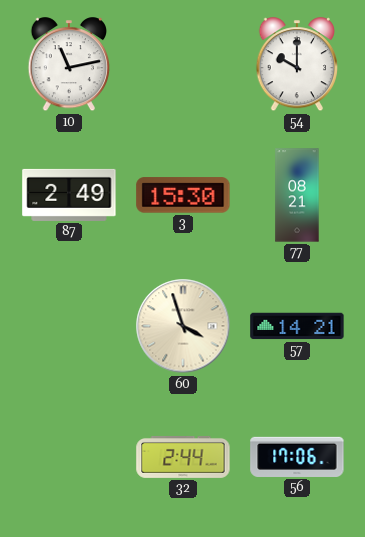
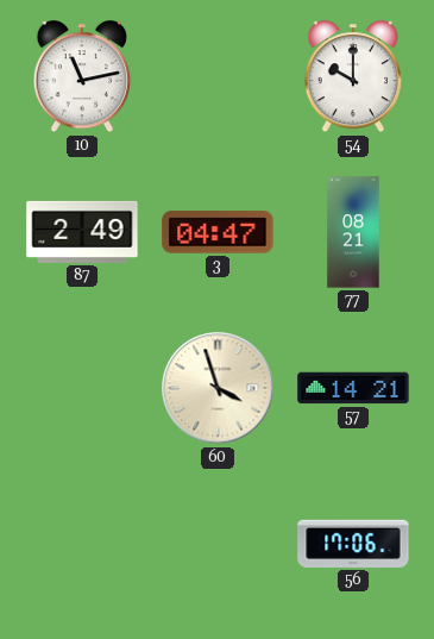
3: 15:30 -> 04:47
32: 2:44 -> none
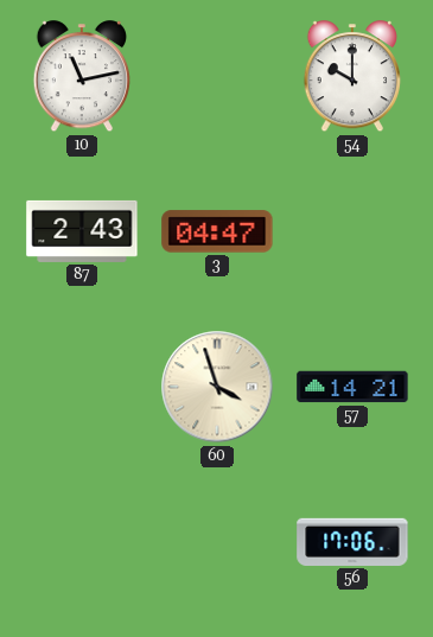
87: 2:49 -> 2:43
77: 08:21 -> none
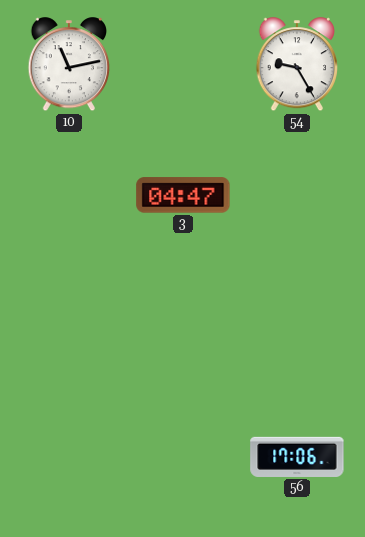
54: 10:00 -> 9:25
87: 2:43 -> none
60: 3:57 -> none
57: 14:21 -> none
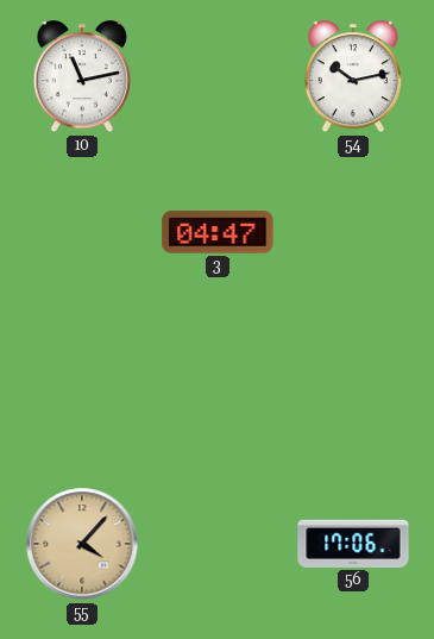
54: 9:25 -> 10:13
55: none -> 4:07
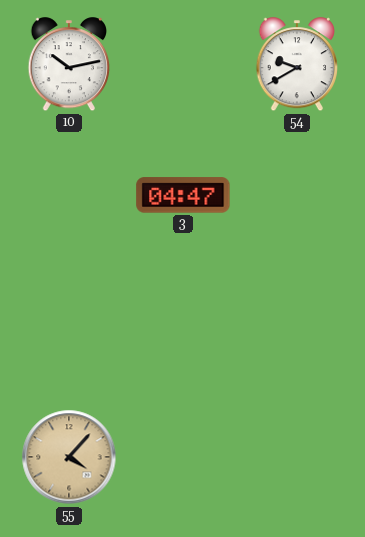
10: 11:13 -> 10:13
54: 10:13 -> 9:40
56: 17:06 -> none
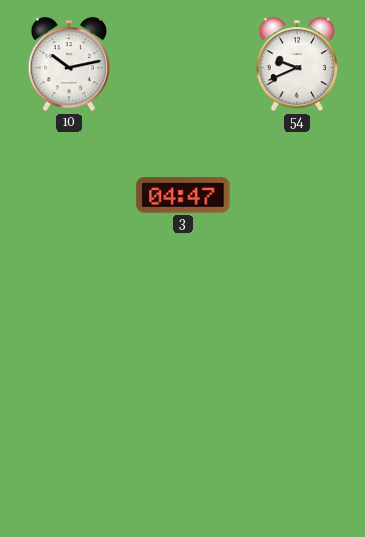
54: 9:40 -> 9:41
55: 4:07 -> none
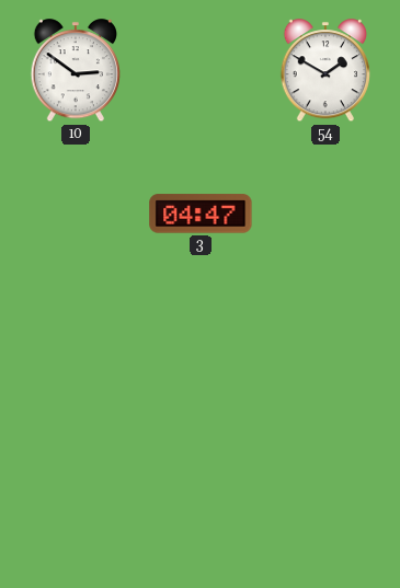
10: 10:13 -> 2:51
54: 9:41 -> 1:50
